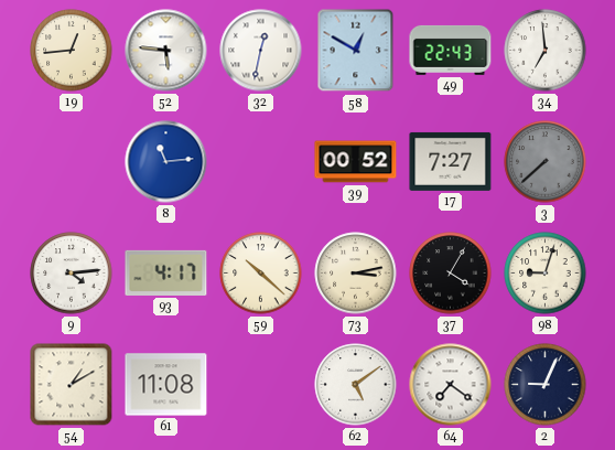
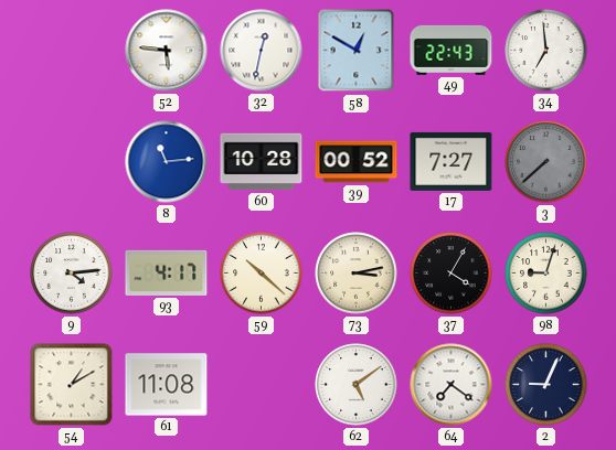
19: 12:44 -> none
60: none -> 10:28
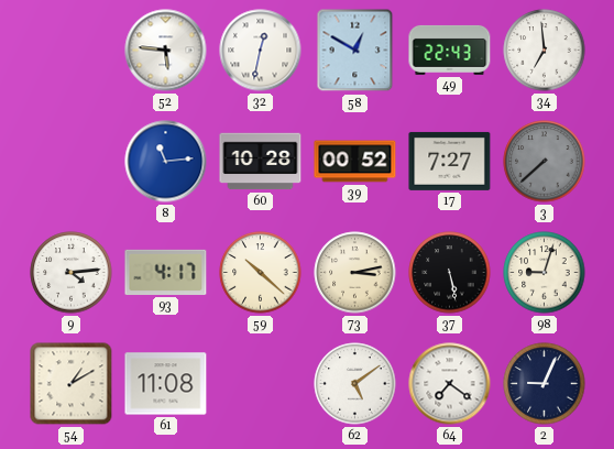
37: 4:05 -> 5:28
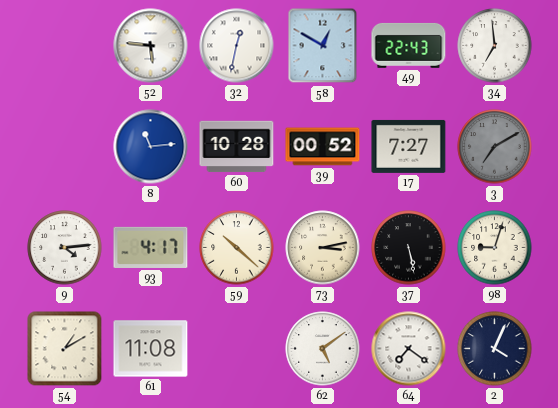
3: 7:38 -> 7:10
2: 9:04 -> 4:04
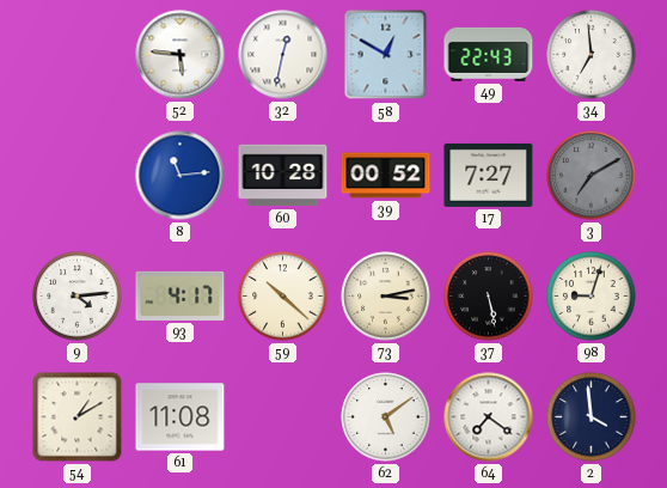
2: 4:04 -> 3:59
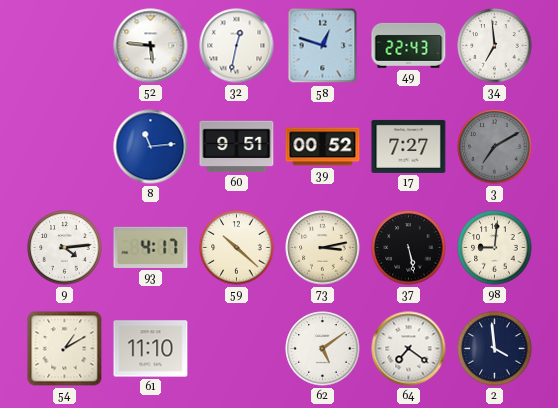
58: 12:50 -> 12:48
60: 10:28 -> 9:51
98: 9:03 -> 9:01
61: 11:08 -> 11:10
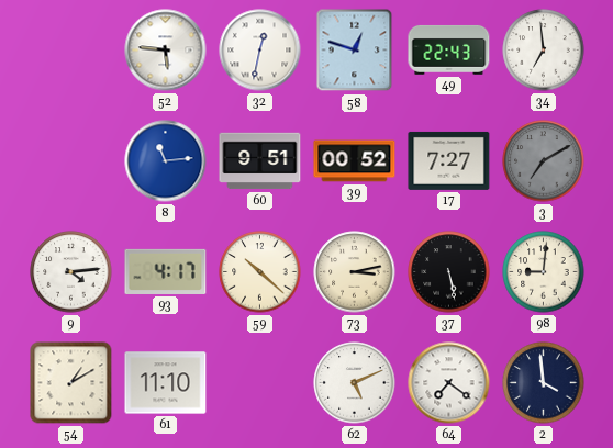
62: 5:09 -> 5:11
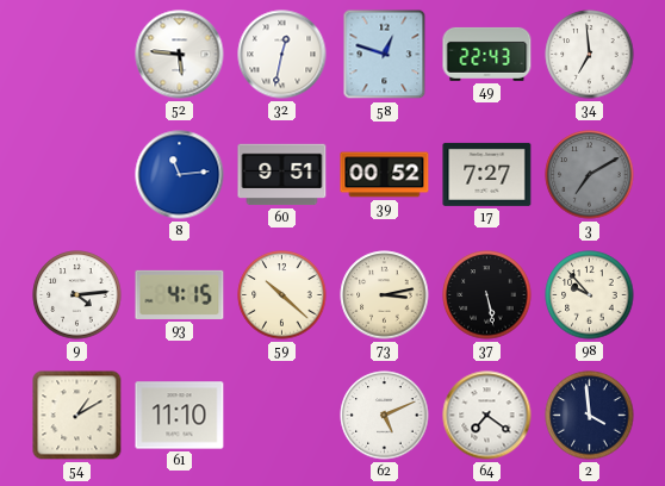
93: 4:17 -> 4:15
98: 9:01 -> 9:53
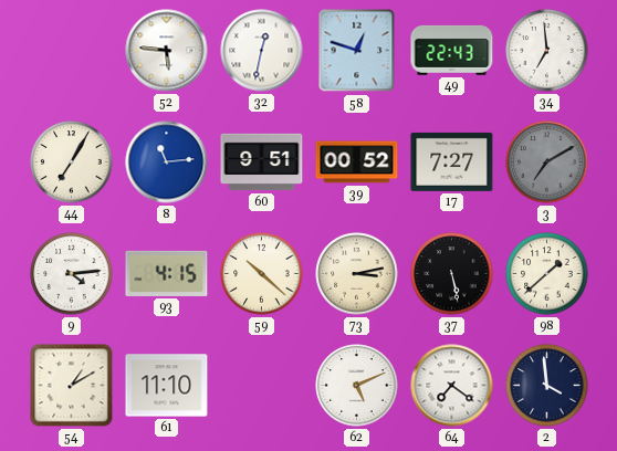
44: none -> 7:05
98: 9:53 -> 1:38
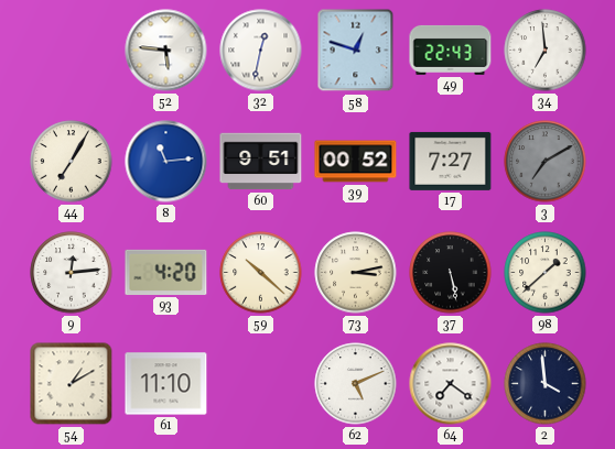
9: 4:14 -> 12:14
93: 4:15 -> 4:20
